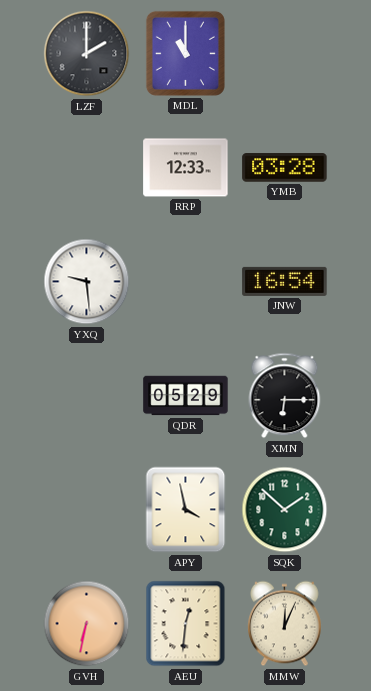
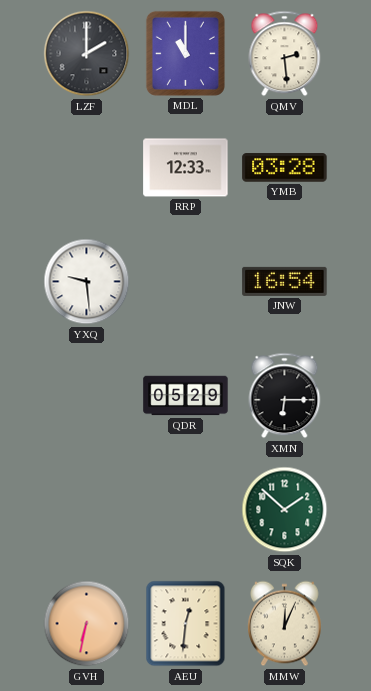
QMV: none -> 2:29
APY: 3:58 -> none
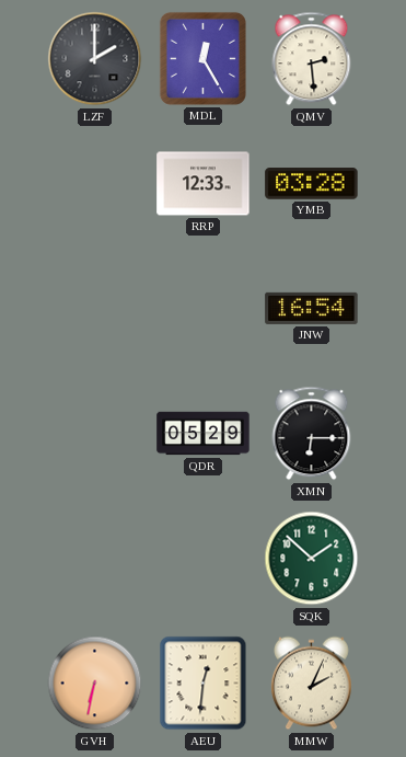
MDL: 11:00 -> 12:25
YXQ: 9:29 -> none
MMW: 12:04 -> 2:04
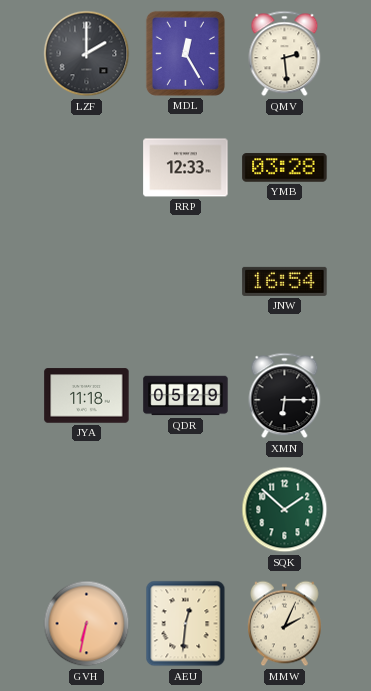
JYA: none -> 11:18
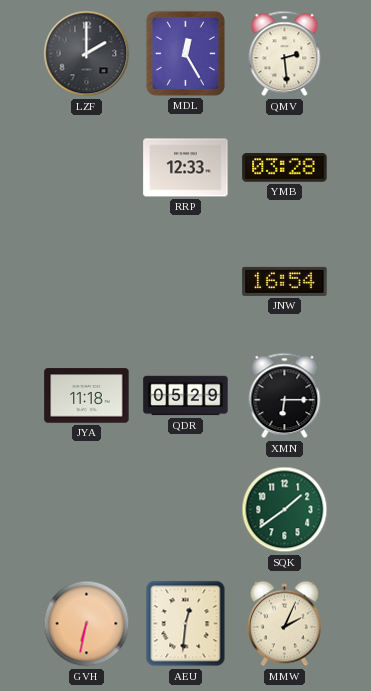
SQK: 1:52 -> 1:39
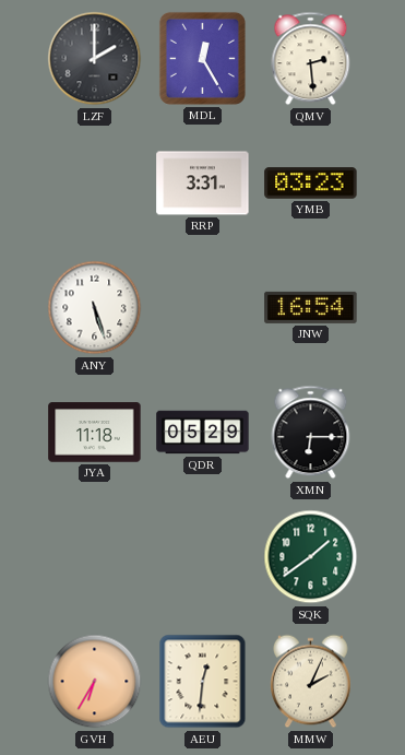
RRP: 12:33 -> 3:31
YMB: 03:28 -> 03:23
ANY: none -> 5:27
GVH: 6:32 -> 6:35
